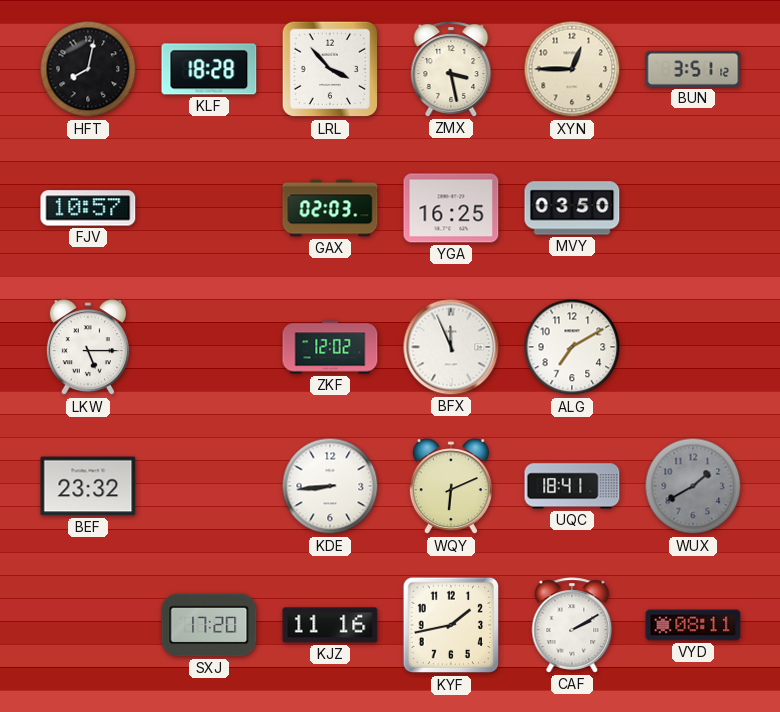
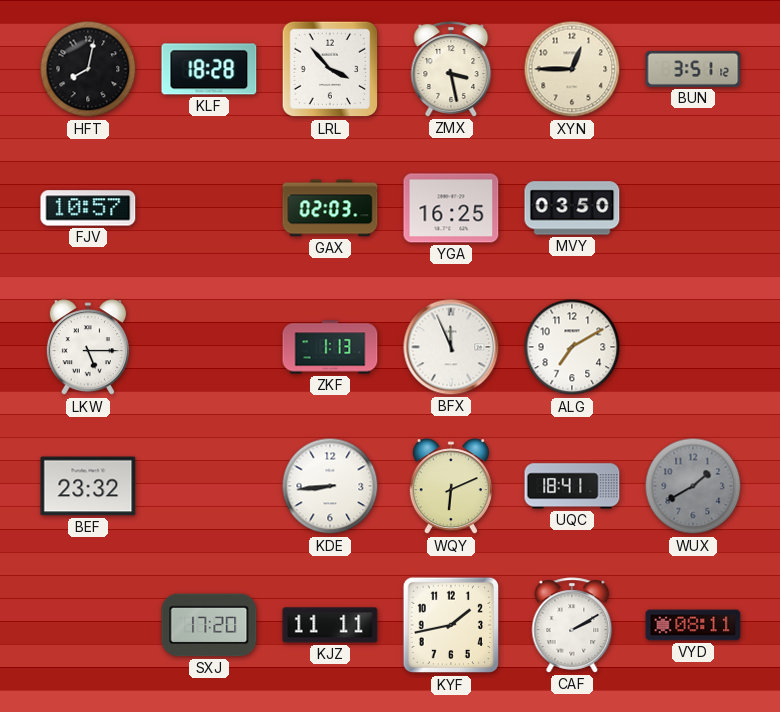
ZKF: 12:02 -> 1:13
KJZ: 11:16 -> 11:11
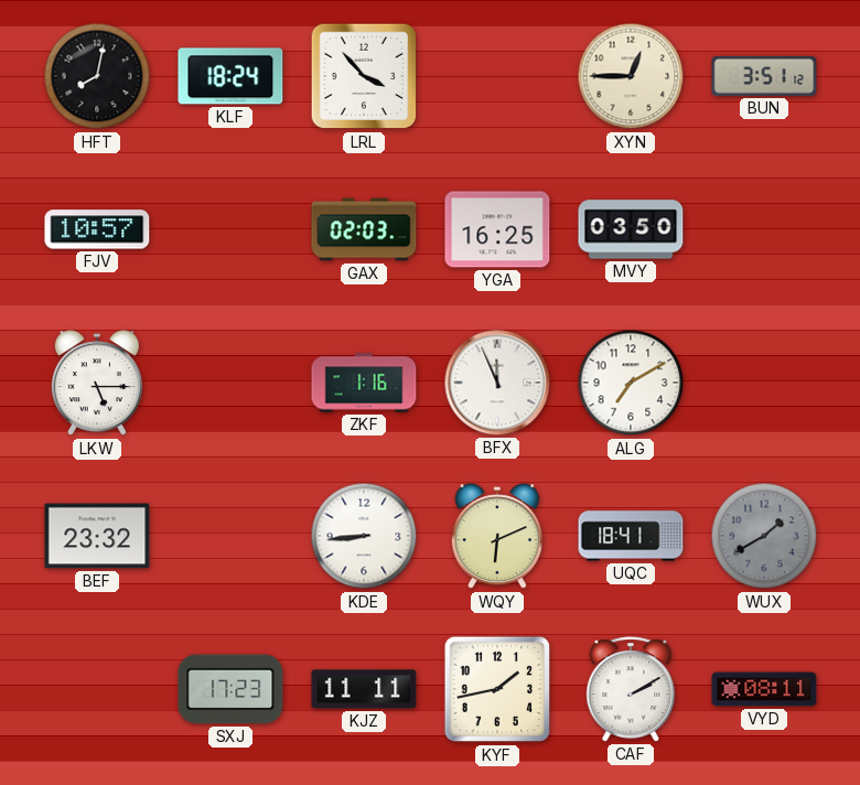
KLF: 18:28 -> 18:24
ZMX: 3:28 -> none
ZKF: 1:13 -> 1:16
SXJ: 17:20 -> 17:23
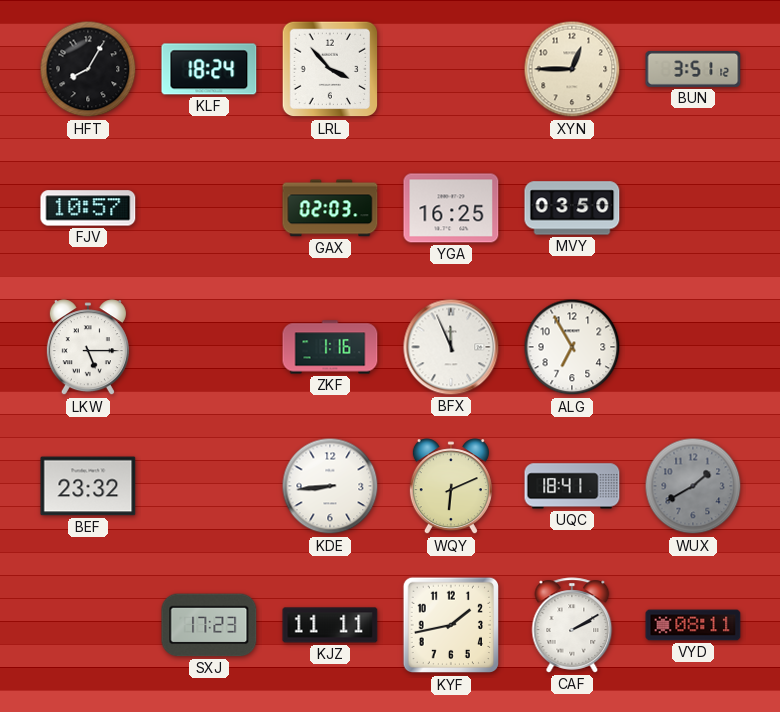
HFT: 8:02 -> 8:05
ALG: 7:10 -> 6:55
